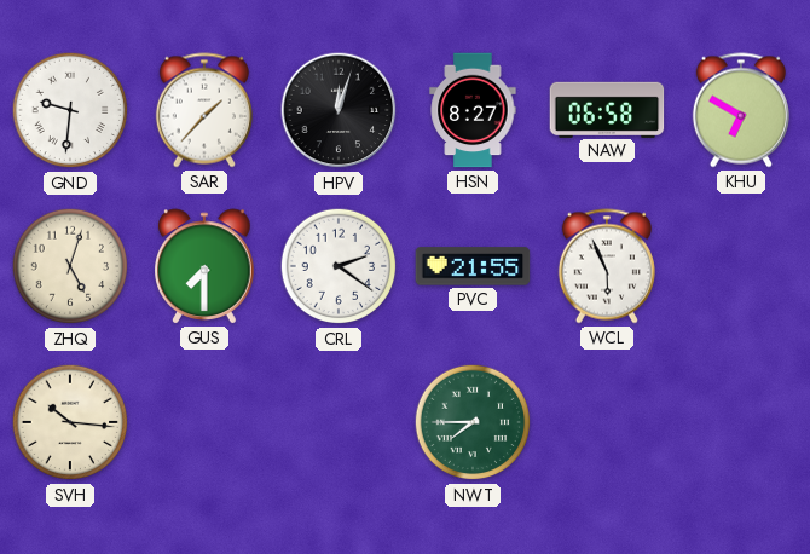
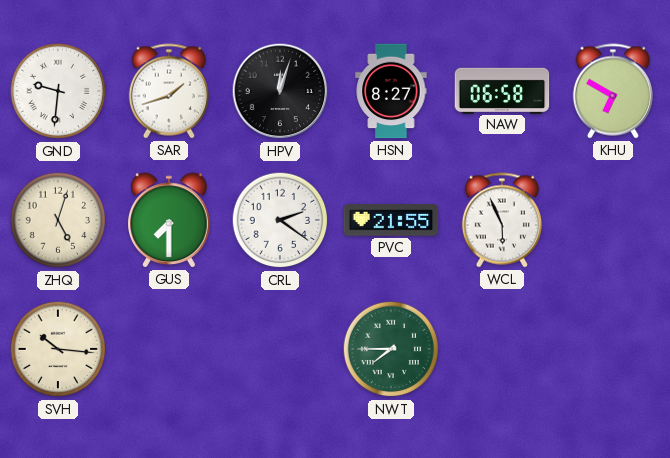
SAR: 1:37 -> 1:42
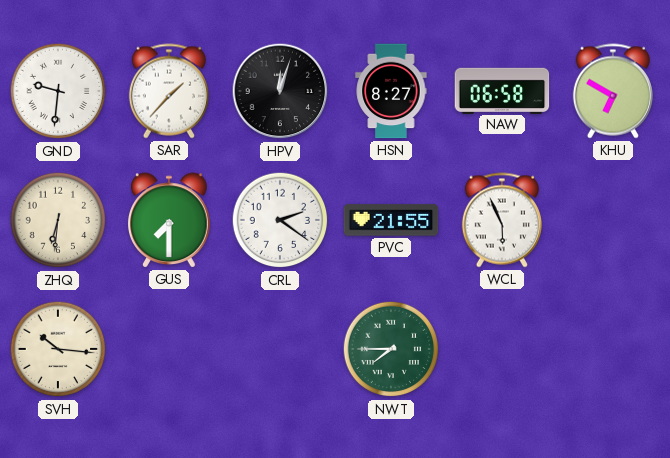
SAR: 1:42 -> 1:37
ZHQ: 5:03 -> 6:31
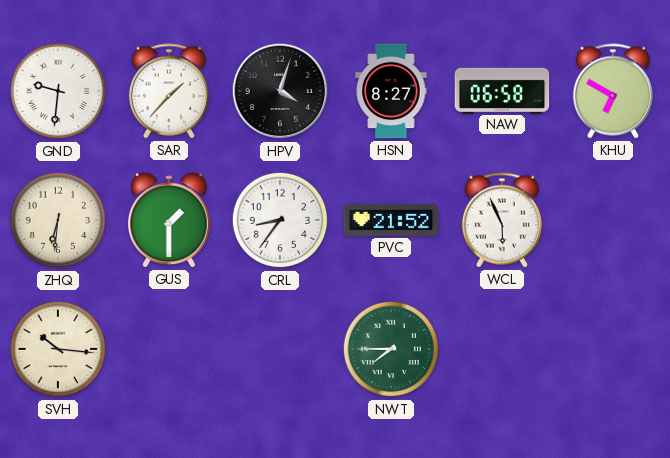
HPV: 12:03 -> 4:03
GUS: 7:30 -> 1:30
CRL: 2:21 -> 8:36
PVC: 21:55 -> 21:52
